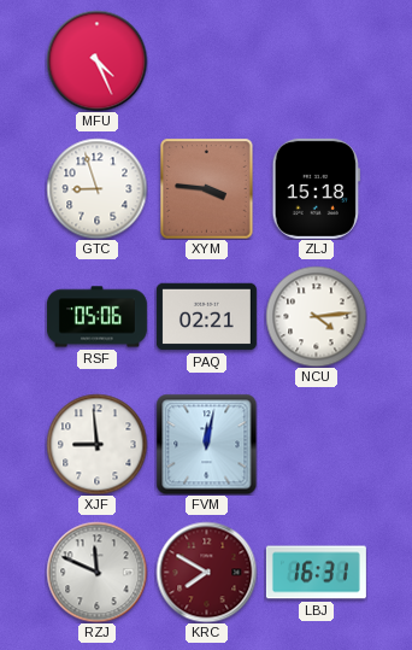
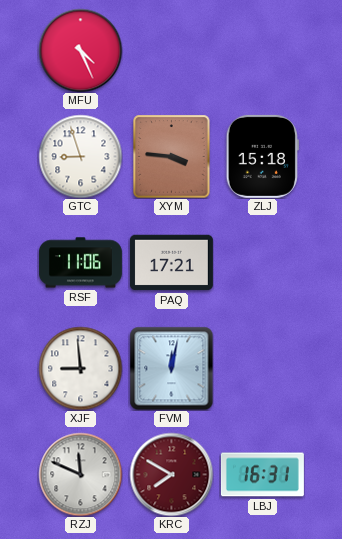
RSF: 05:06 -> 11:06
PAQ: 02:21 -> 17:21
NCU: 4:14 -> none
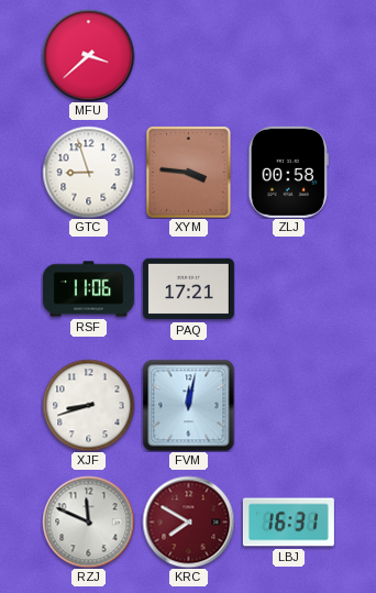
MFU: 4:26 -> 3:38
ZLJ: 15:18 -> 00:58
XJF: 8:59 -> 8:42
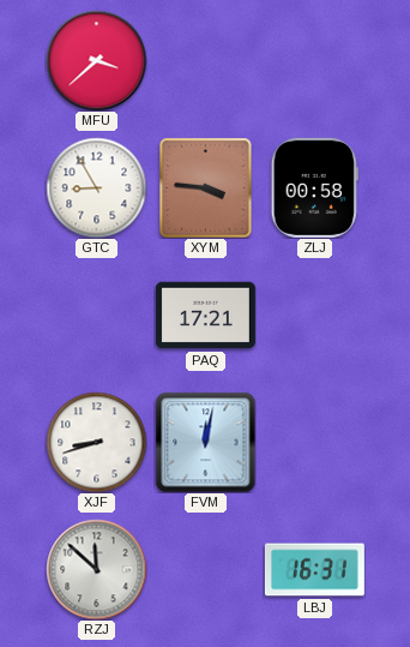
GTC: 8:57 -> 8:55
RSF: 11:06 -> none
RZJ: 11:49 -> 11:52
KRC: 7:50 -> none
